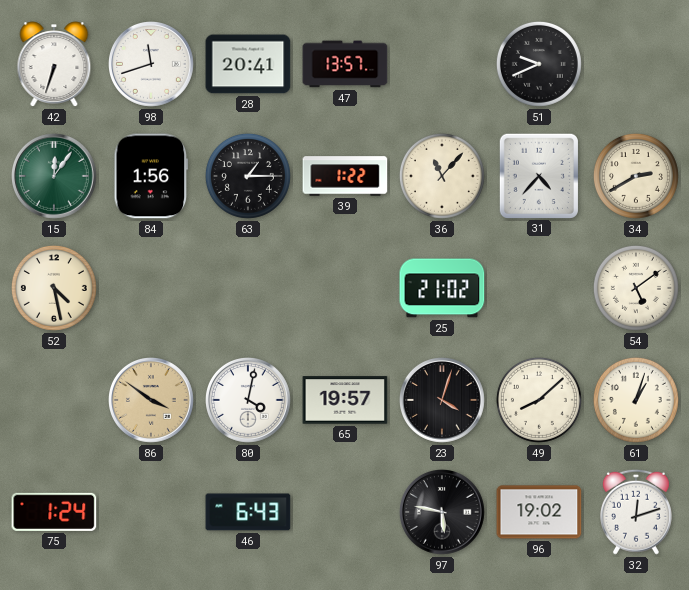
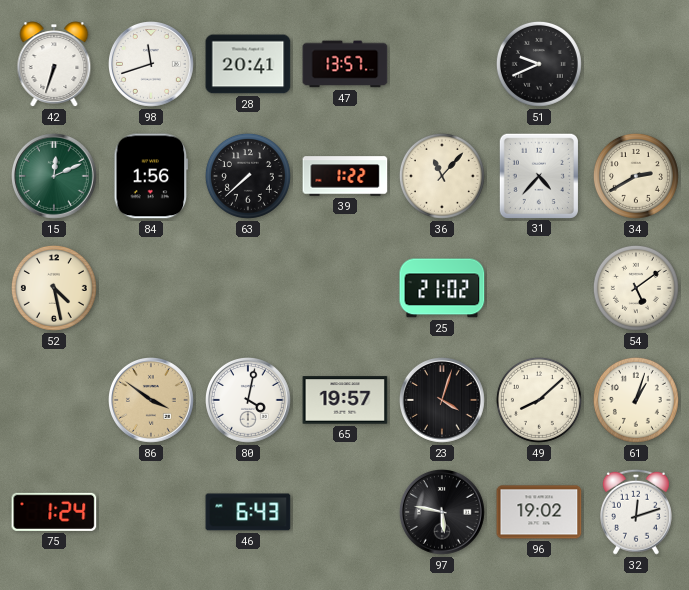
15: 12:06 -> 12:11
63: 1:15 -> 7:38
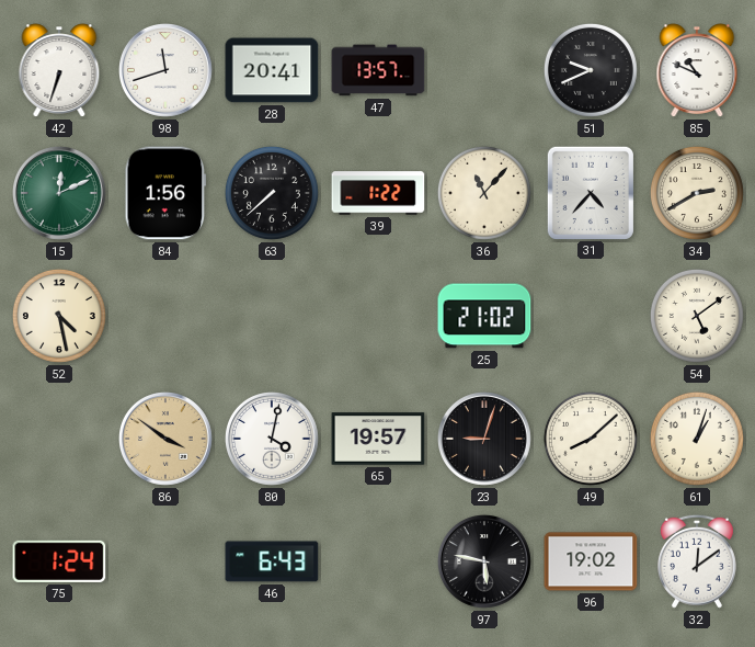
85: none -> 10:49
23: 4:03 -> 9:03
32: 12:12 -> 12:09
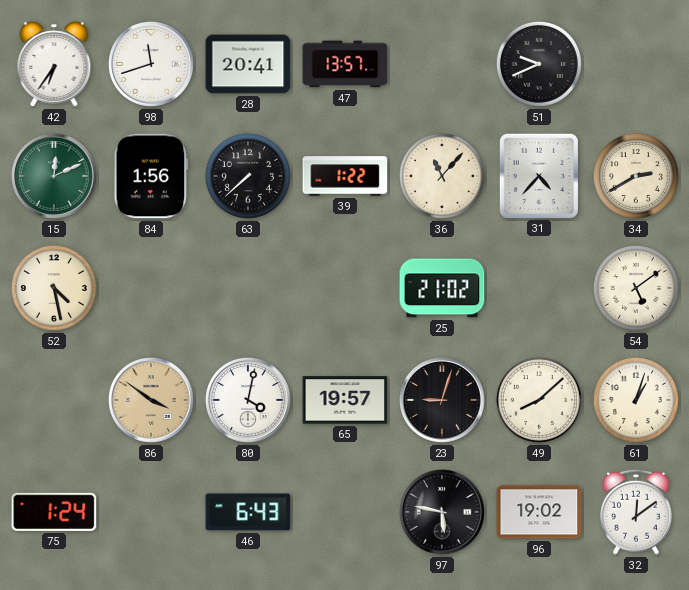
42: 6:33 -> 6:36
85: 10:49 -> none
